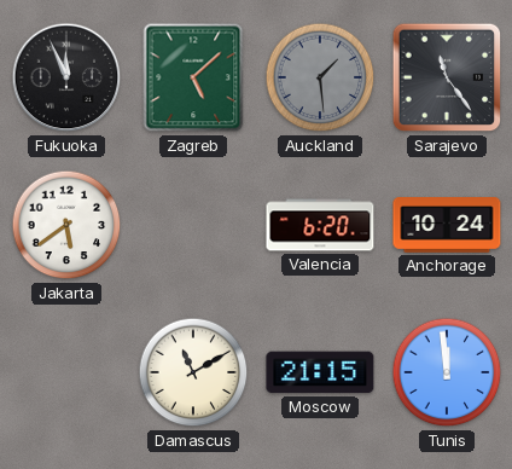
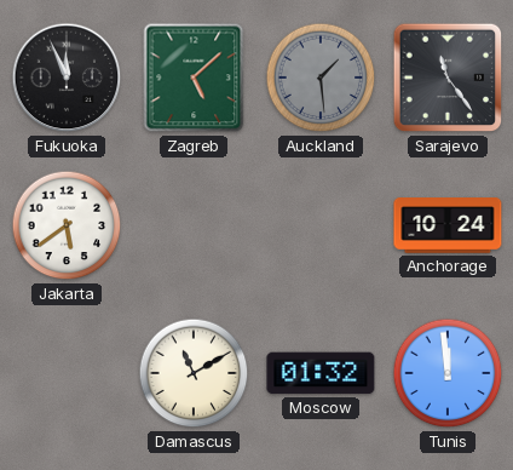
Valencia: 6:20 -> none
Moscow: 21:15 -> 01:32
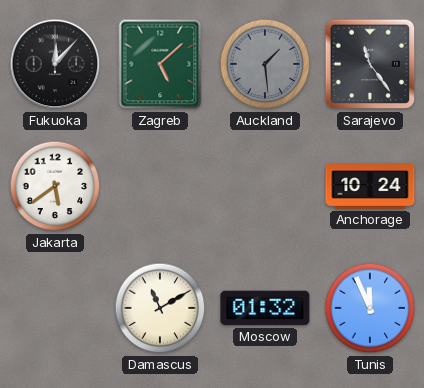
Fukuoka: 11:56 -> 12:07
Tunis: 11:59 -> 11:56
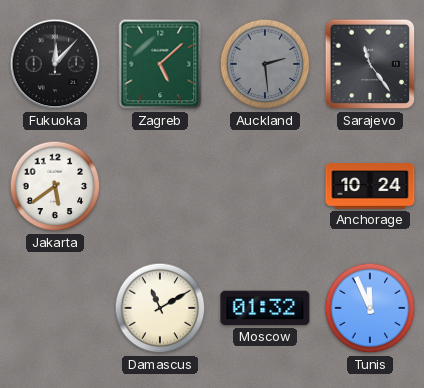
Auckland: 1:29 -> 2:29
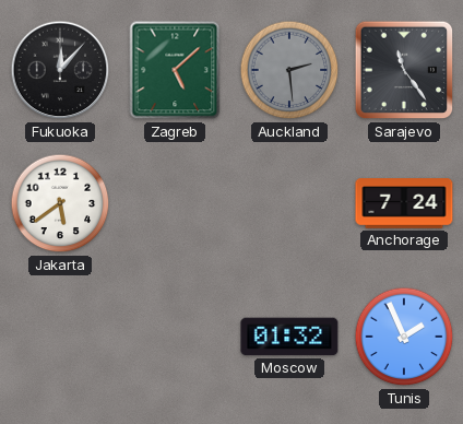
Anchorage: 10:24 -> 7:24
Damascus: 11:10 -> none
Tunis: 11:56 -> 1:56
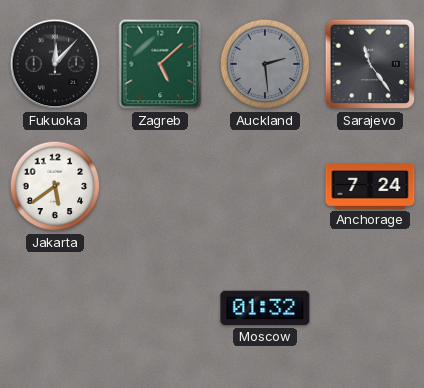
Tunis: 1:56 -> none
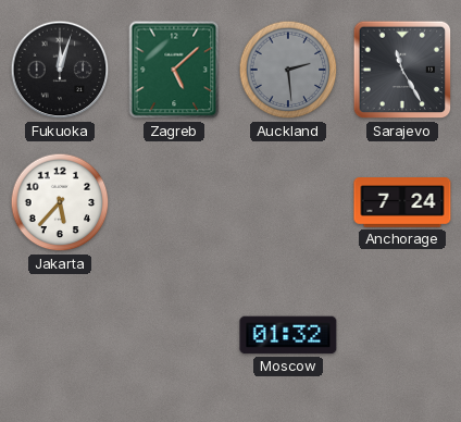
Fukuoka: 12:07 -> 12:03
Sarajevo: 11:24 -> 11:25
Jakarta: 5:39 -> 5:37
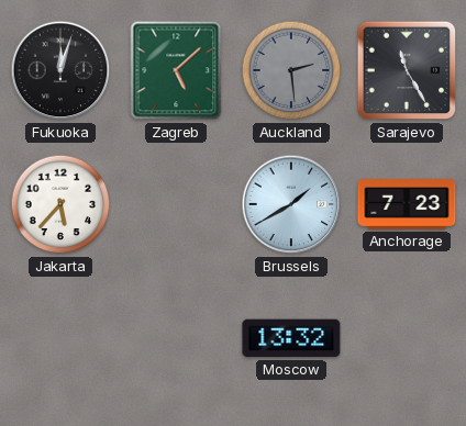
Brussels: none -> 1:40
Anchorage: 7:24 -> 7:23
Moscow: 01:32 -> 13:32
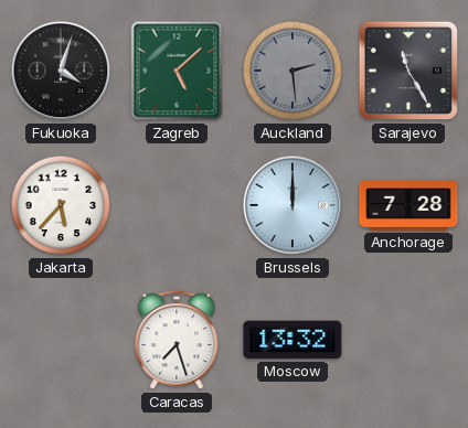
Fukuoka: 12:03 -> 4:03
Brussels: 1:40 -> 12:00
Anchorage: 7:23 -> 7:28
Caracas: none -> 7:27
